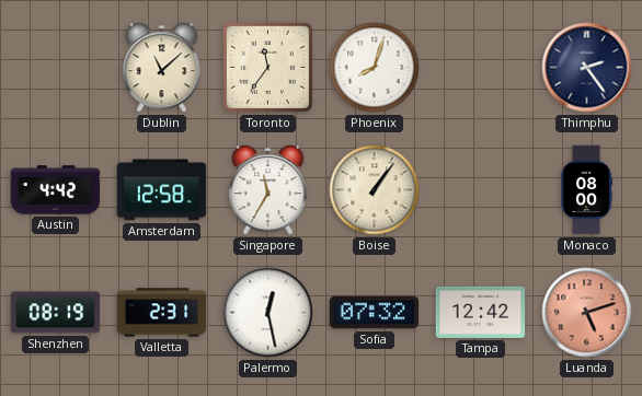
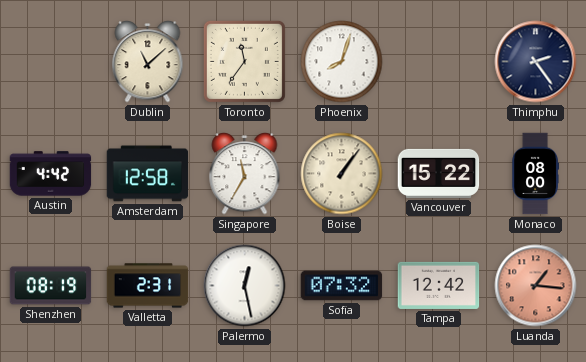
Vancouver: none -> 15:22
Luanda: 5:12 -> 1:16
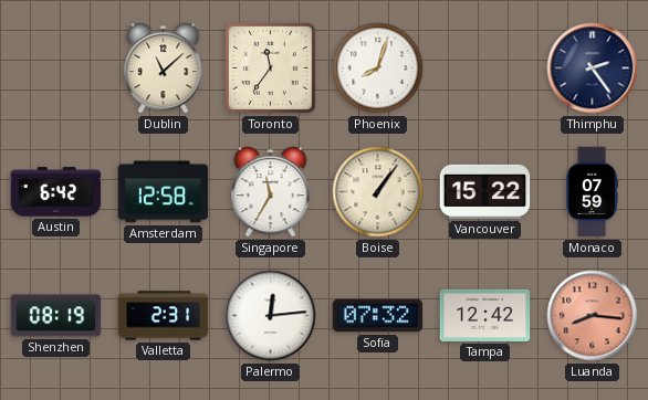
Austin: 4:42 -> 6:42
Monaco: 08:00 -> 07:59
Palermo: 12:28 -> 12:14
Luanda: 1:16 -> 8:16
